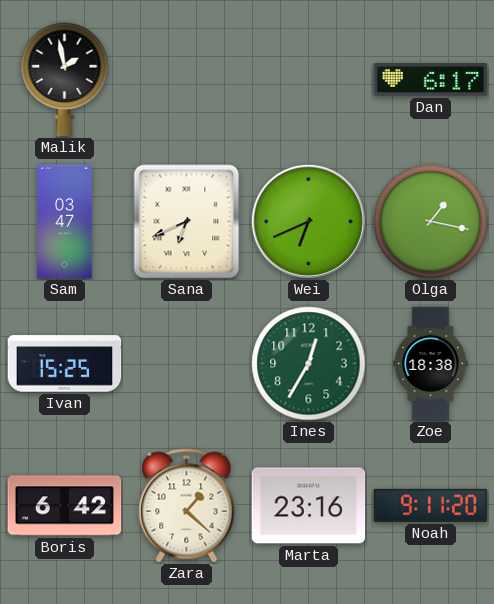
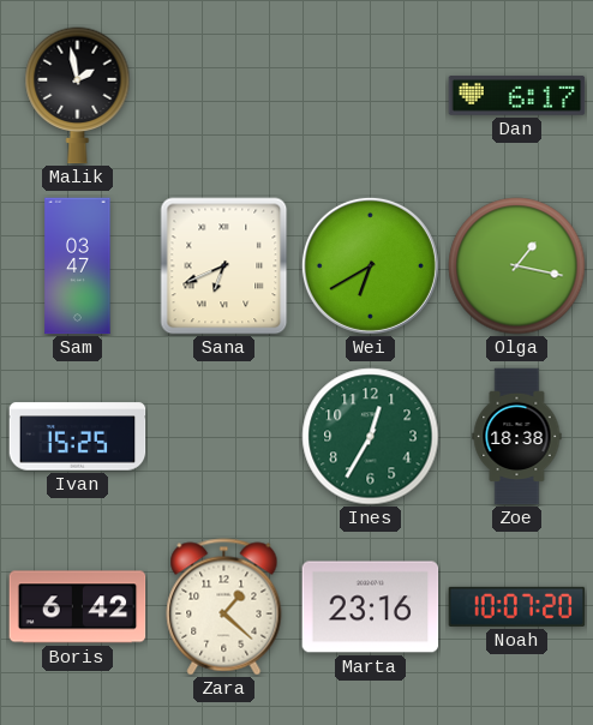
Wei: 6:41 -> 6:40
Noah: 9:11 -> 10:07
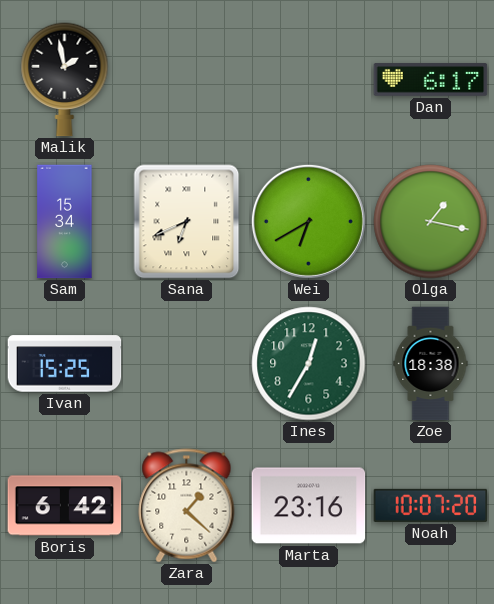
Sam: 03:47 -> 15:34
